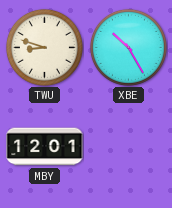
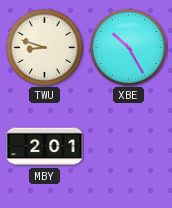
MBY: 12:01 -> 2:01
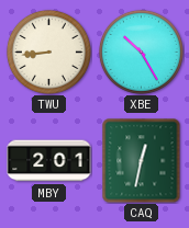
TWU: 8:48 -> 8:44
CAQ: none -> 12:32
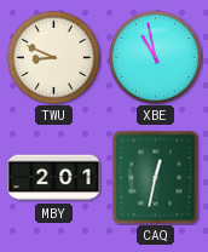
TWU: 8:44 -> 8:49
XBE: 10:25 -> 10:58
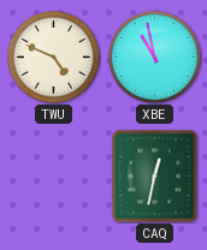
TWU: 8:49 -> 4:49
MBY: 2:01 -> none
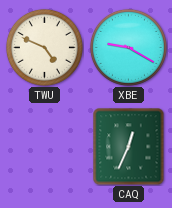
XBE: 10:58 -> 9:20
CAQ: 12:32 -> 12:34
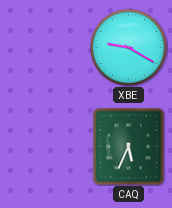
TWU: 4:49 -> none
CAQ: 12:34 -> 5:34
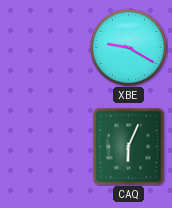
CAQ: 5:34 -> 6:04
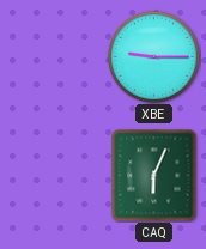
XBE: 9:20 -> 9:15
